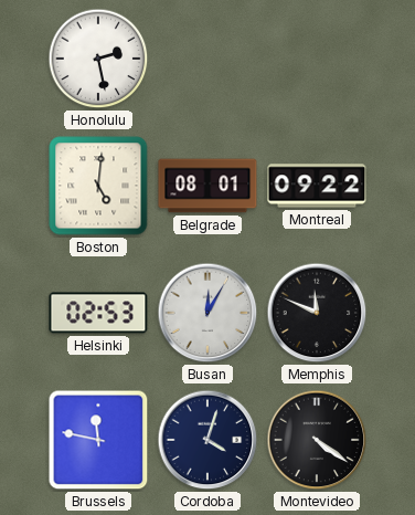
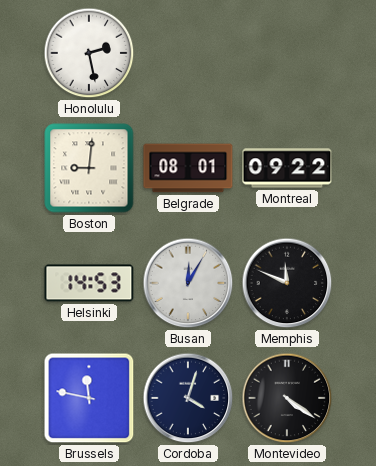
Boston: 5:01 -> 9:01
Helsinki: 02:53 -> 14:53
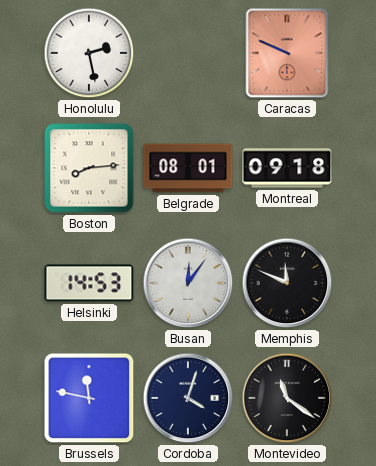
Caracas: none -> 9:49
Boston: 9:01 -> 8:14
Montreal: 09:22 -> 09:18
Busan: 12:05 -> 12:06
Montevideo: 4:21 -> 11:21
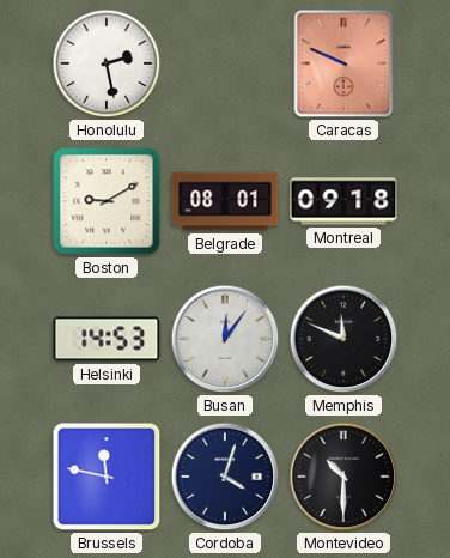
Boston: 8:14 -> 9:10
Montevideo: 11:21 -> 10:30
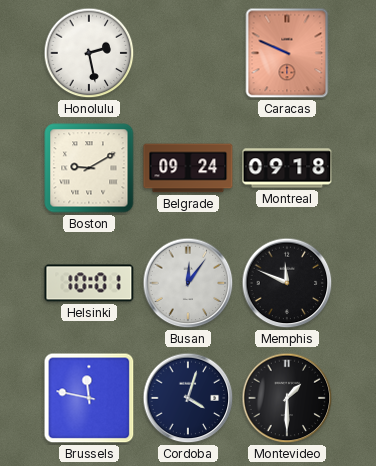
Belgrade: 08:01 -> 09:24
Helsinki: 14:53 -> 10:01
Montevideo: 10:30 -> 1:30
